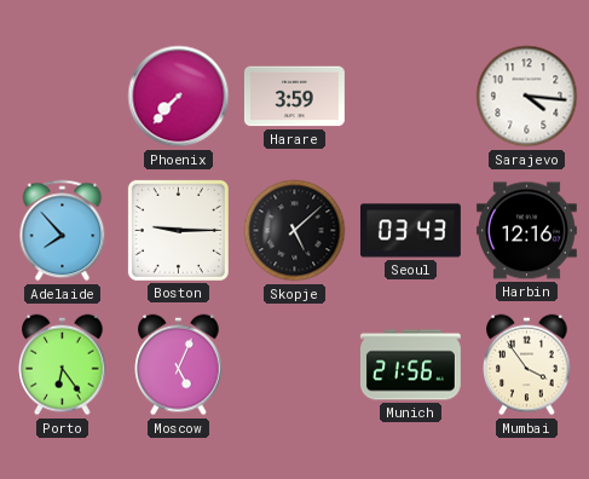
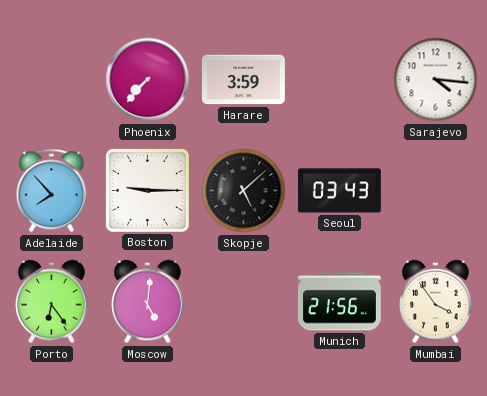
Harbin: 12:16 -> none
Moscow: 5:04 -> 5:01
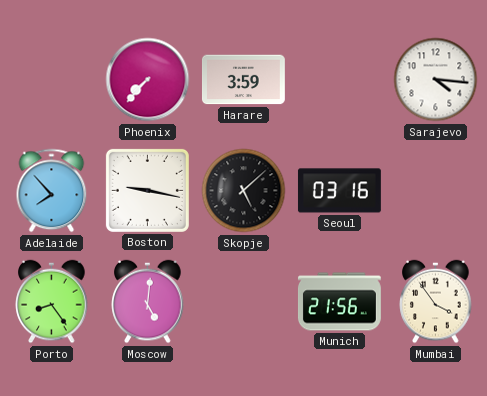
Boston: 9:15 -> 9:17
Seoul: 03:43 -> 03:16
Porto: 6:24 -> 8:24
